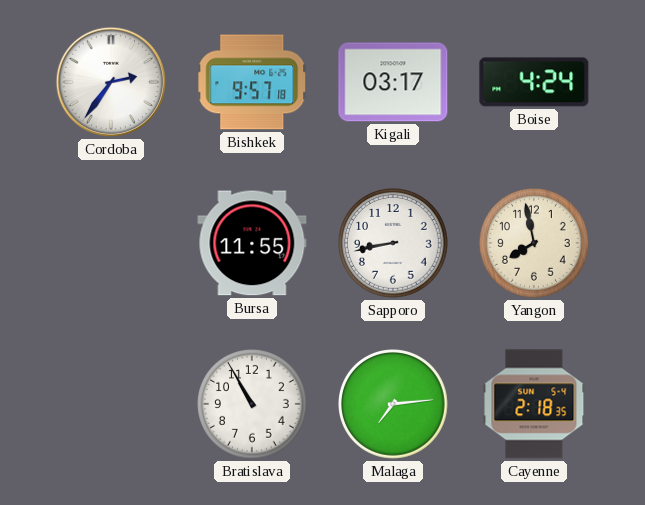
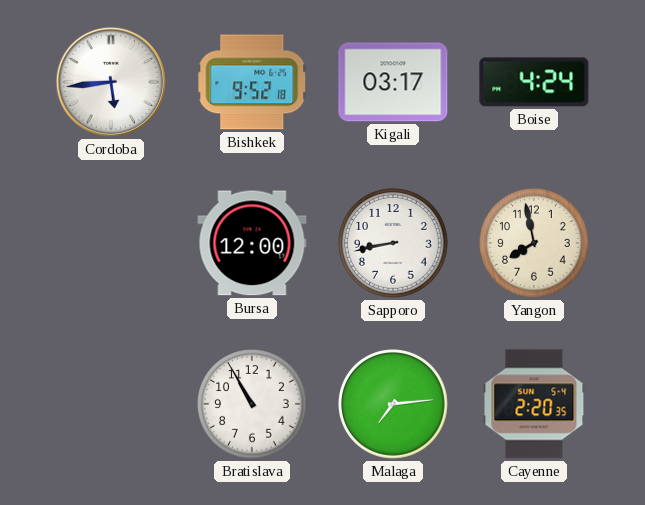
Cordoba: 2:36 -> 5:44
Bishkek: 9:57 -> 9:52
Bursa: 11:55 -> 12:00
Cayenne: 2:18 -> 2:20
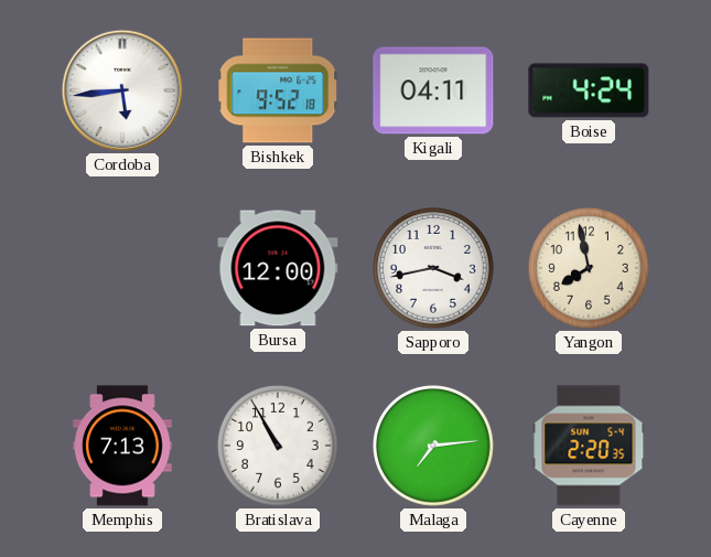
Kigali: 03:17 -> 04:11
Sapporo: 8:43 -> 3:43
Memphis: none -> 7:13
